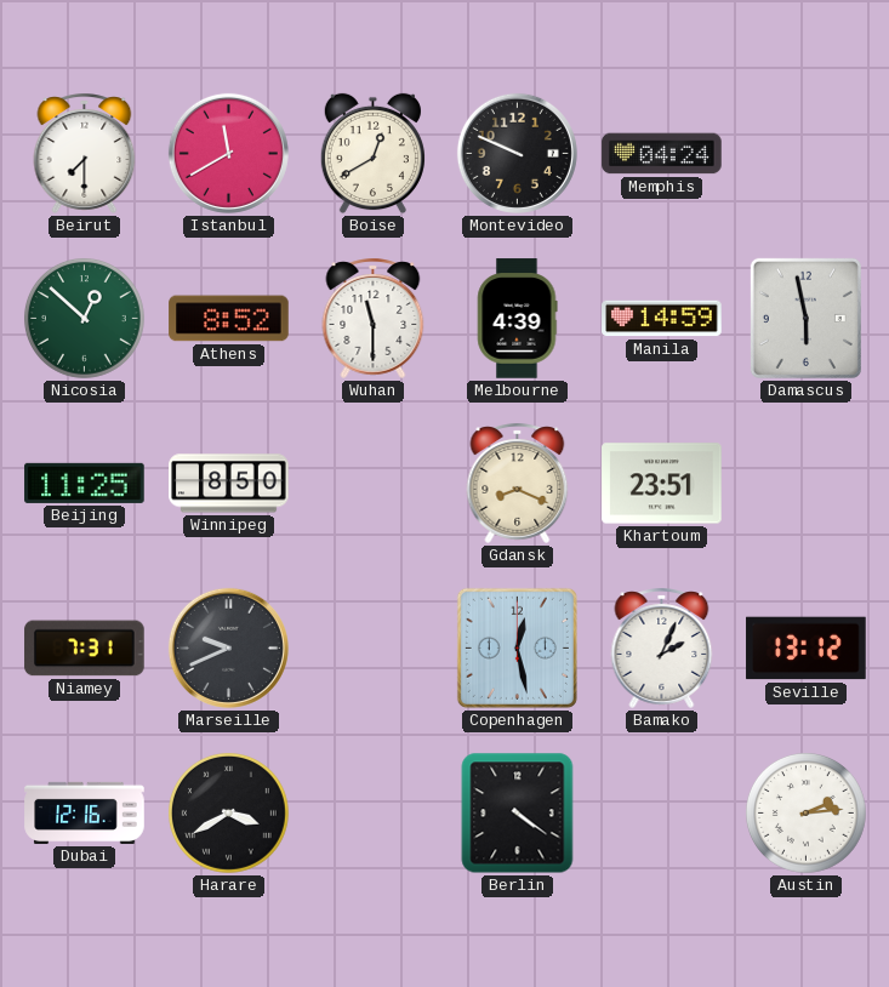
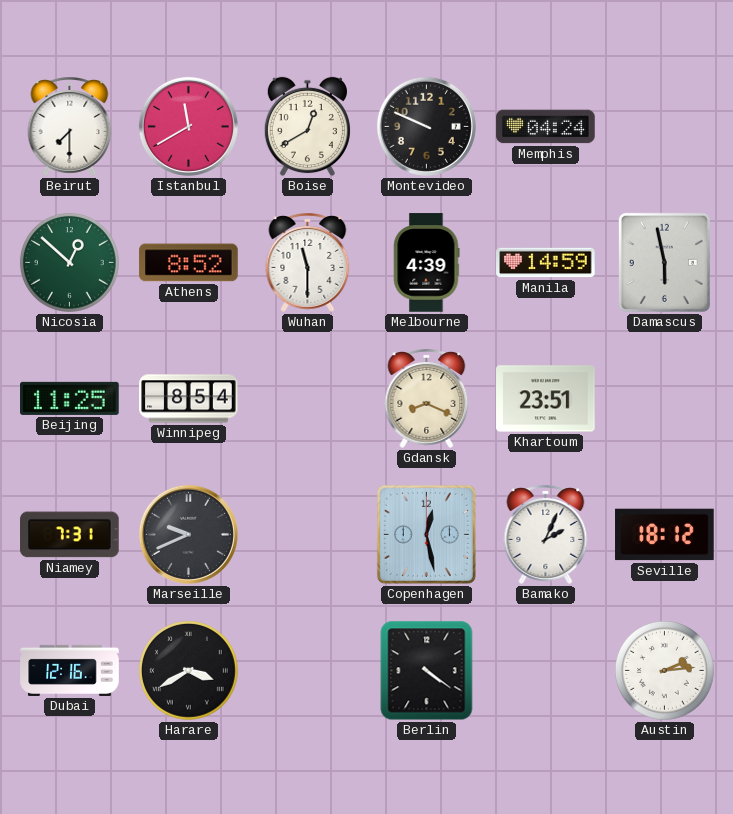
Winnipeg: 8:50 -> 8:54
Seville: 13:12 -> 18:12
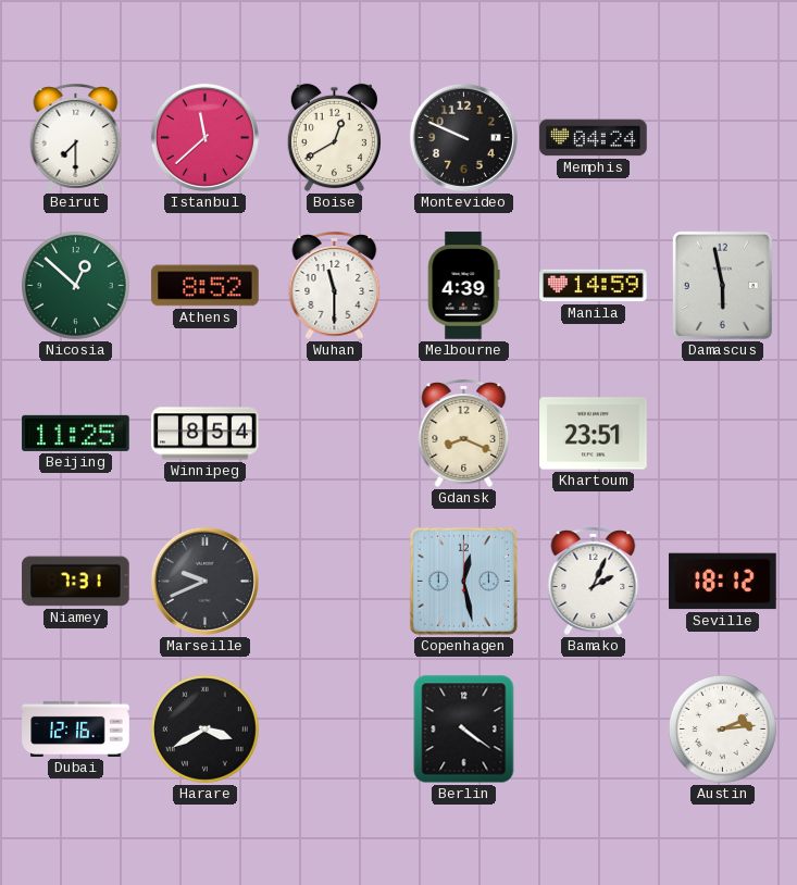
Istanbul: 11:40 -> 11:38
